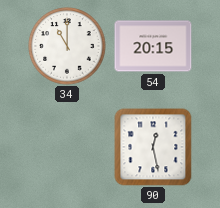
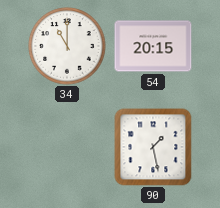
90: 12:28 -> 1:28
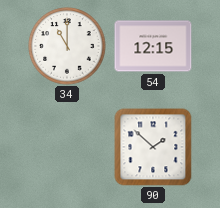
54: 20:15 -> 12:15
90: 1:28 -> 1:52
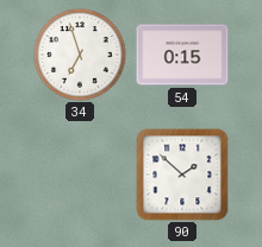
34: 11:00 -> 6:57
54: 12:15 -> 0:15
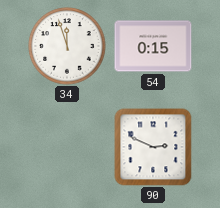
34: 6:57 -> 11:57
90: 1:52 -> 2:49
